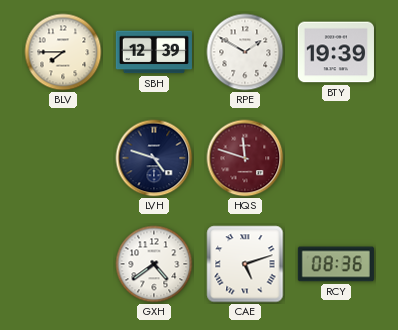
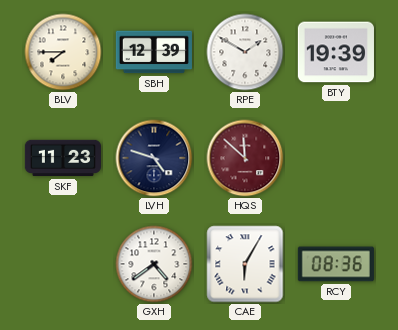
SKF: none -> 11:23
HQS: 11:48 -> 11:52
CAE: 5:12 -> 6:05
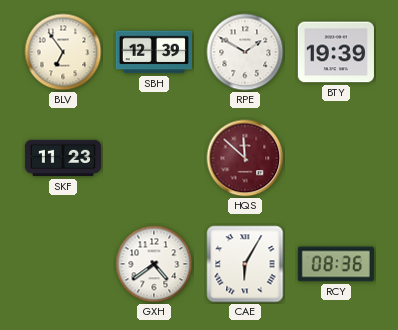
BLV: 7:45 -> 6:54
LVH: 4:48 -> none
